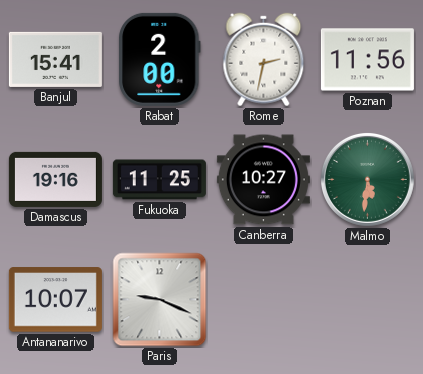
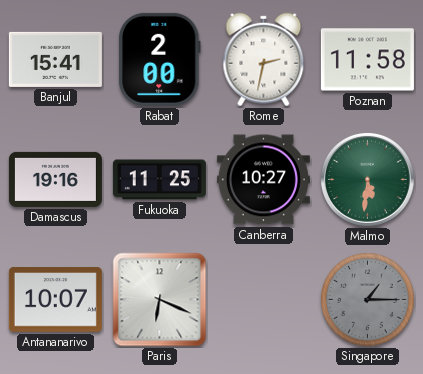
Poznan: 11:56 -> 11:58
Paris: 9:19 -> 6:19
Singapore: none -> 1:15
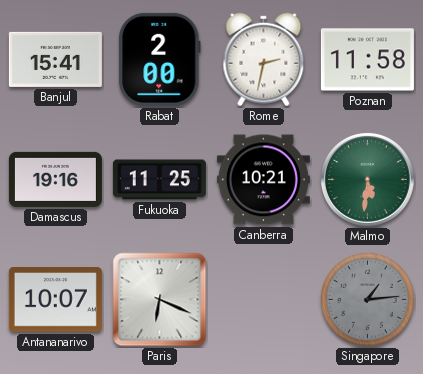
Canberra: 10:27 -> 10:21
Singapore: 1:15 -> 1:14
